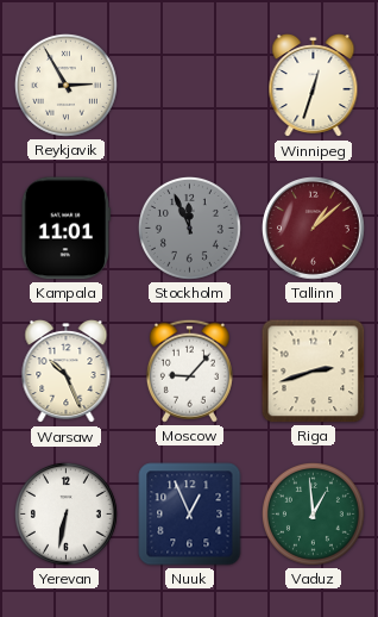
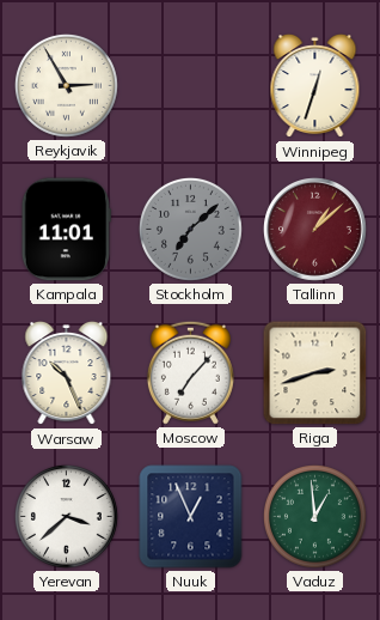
Stockholm: 11:56 -> 7:08
Moscow: 9:07 -> 7:07
Yerevan: 6:32 -> 3:38
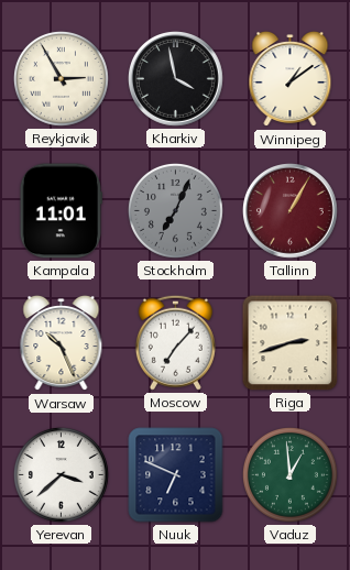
Kharkiv: none -> 3:58
Winnipeg: 12:33 -> 1:09
Stockholm: 7:08 -> 7:04
Tallinn: 1:08 -> 1:05
Nuuk: 12:56 -> 6:49
